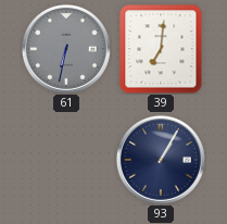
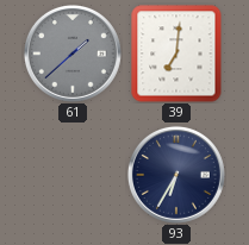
61: 6:32 -> 1:38
93: 1:05 -> 6:35
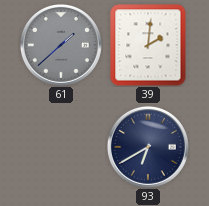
39: 7:01 -> 2:01
93: 6:35 -> 6:40
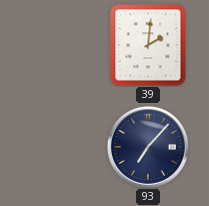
61: 1:38 -> none
93: 6:40 -> 7:07
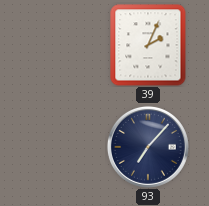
39: 2:01 -> 2:04
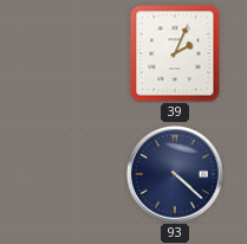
93: 7:07 -> 4:22
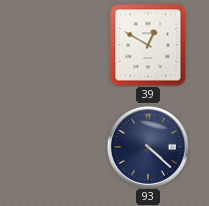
39: 2:04 -> 12:50
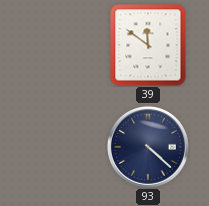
39: 12:50 -> 11:51
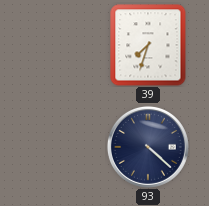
39: 11:51 -> 7:33
